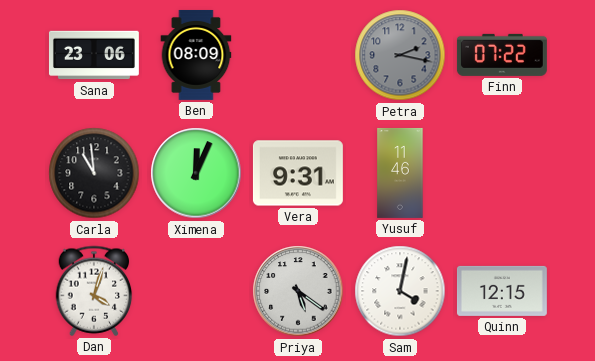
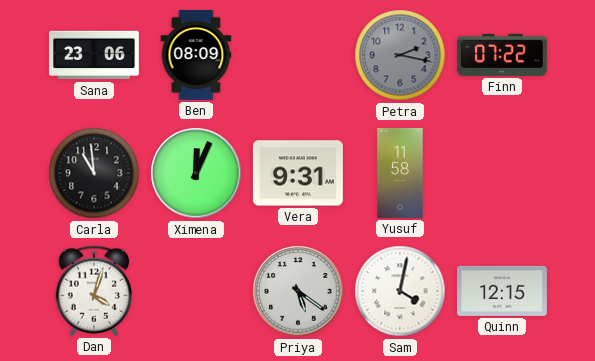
Yusuf: 11:46 -> 11:58
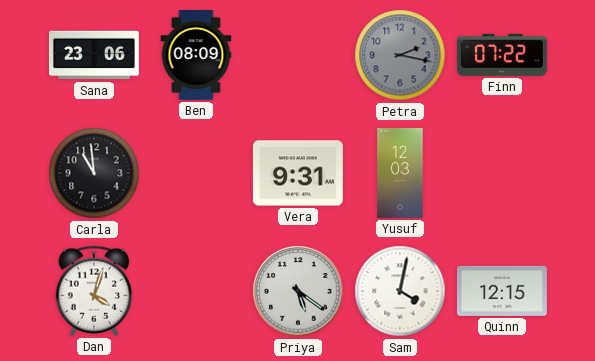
Ximena: 12:04 -> none
Yusuf: 11:58 -> 12:03
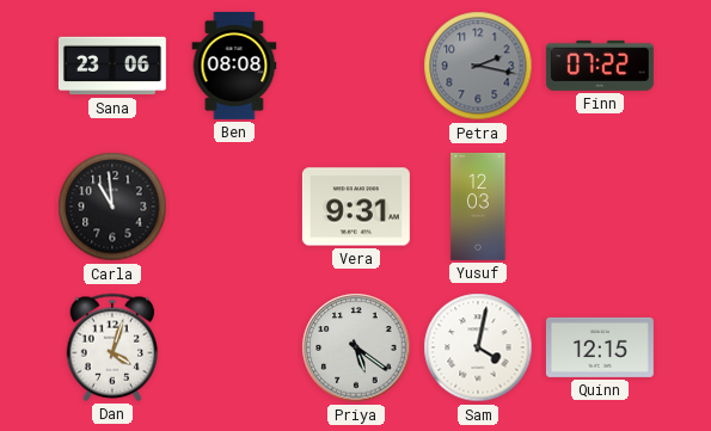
Ben: 08:09 -> 08:08
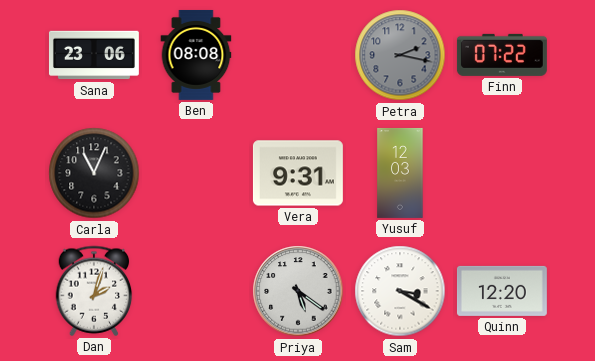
Carla: 10:59 -> 11:04
Dan: 4:03 -> 2:03
Sam: 4:02 -> 3:20
Quinn: 12:15 -> 12:20
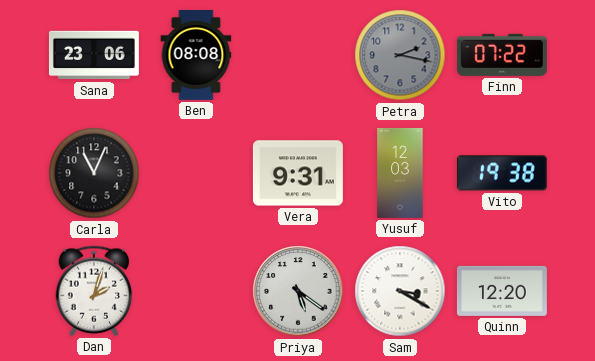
Vito: none -> 19:38
